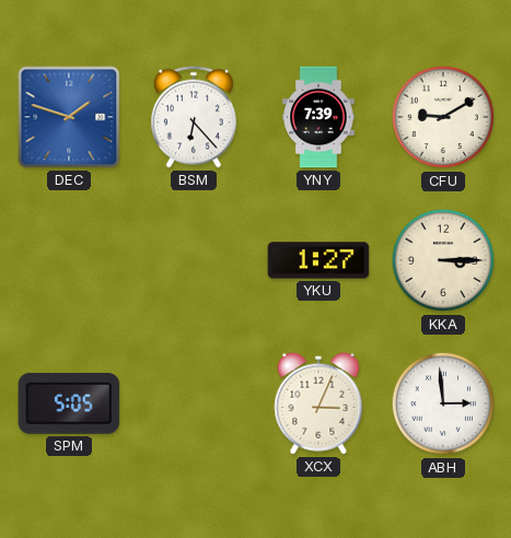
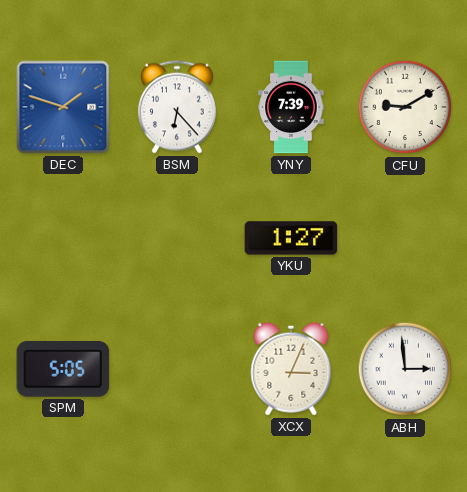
KKA: 3:15 -> none
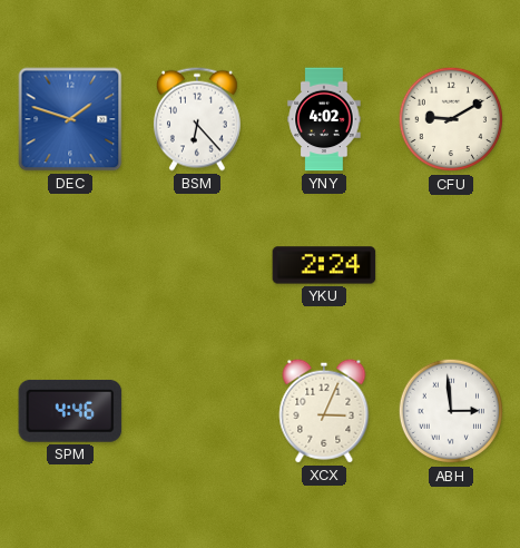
YNY: 7:39 -> 4:02
YKU: 1:27 -> 2:24
SPM: 5:05 -> 4:46
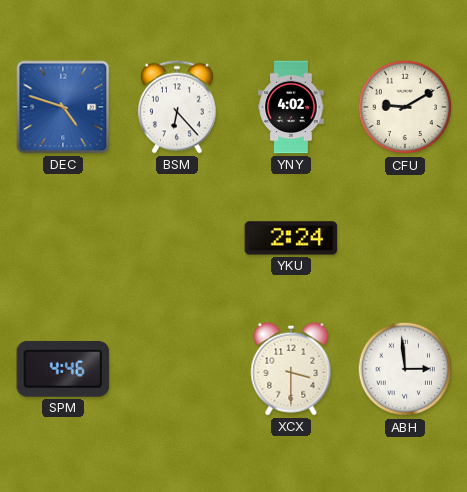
DEC: 1:48 -> 4:48
XCX: 3:04 -> 3:30
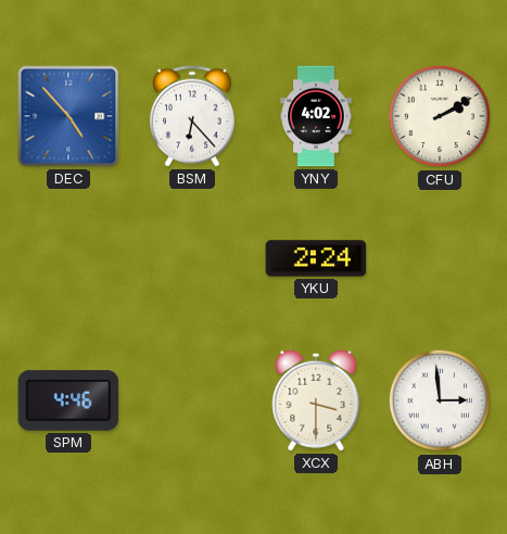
DEC: 4:48 -> 4:53
CFU: 9:10 -> 2:10
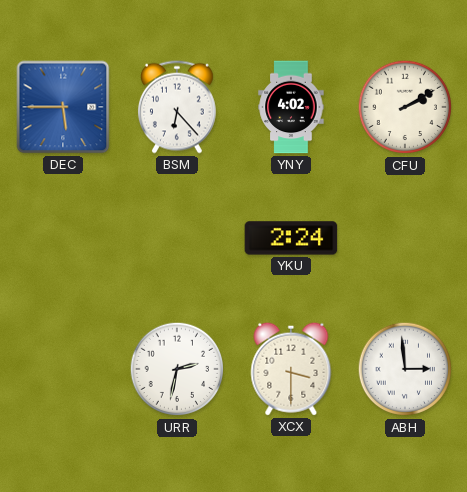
DEC: 4:53 -> 5:45
SPM: 4:46 -> none
URR: none -> 2:32
